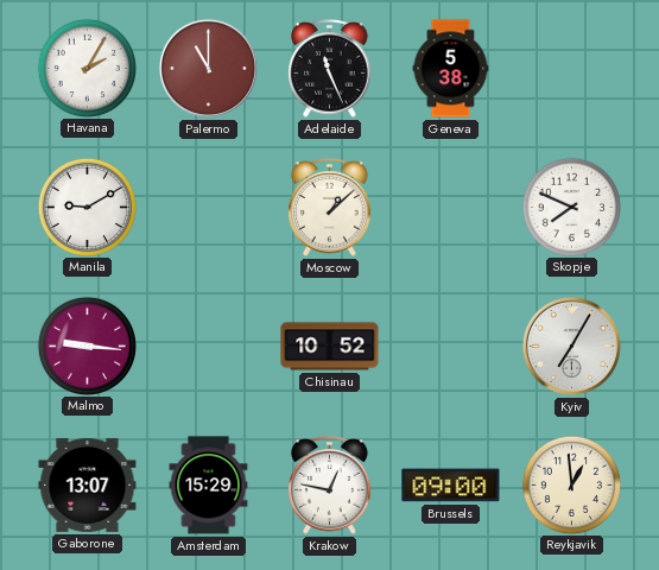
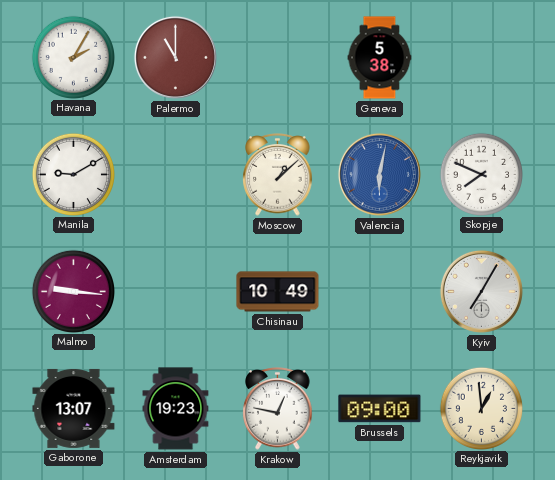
Adelaide: 11:26 -> none
Valencia: none -> 6:02
Chisinau: 10:52 -> 10:49
Amsterdam: 15:29 -> 19:23
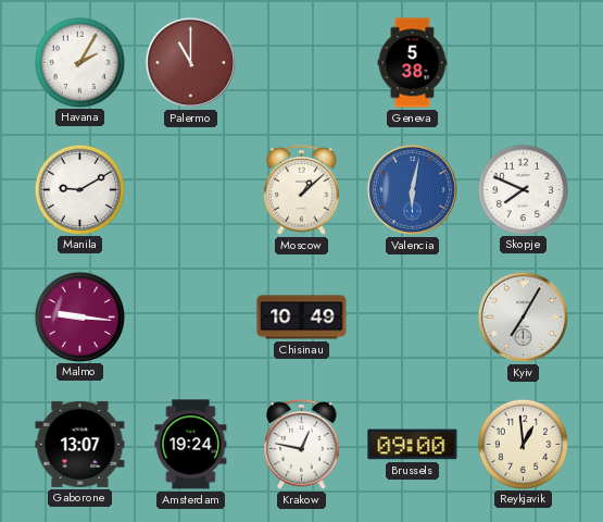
Amsterdam: 19:23 -> 19:24
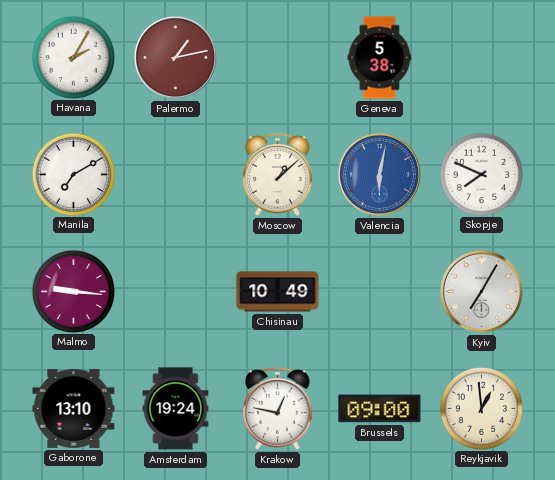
Palermo: 11:00 -> 1:13
Manila: 9:10 -> 7:10
Gaborone: 13:07 -> 13:10
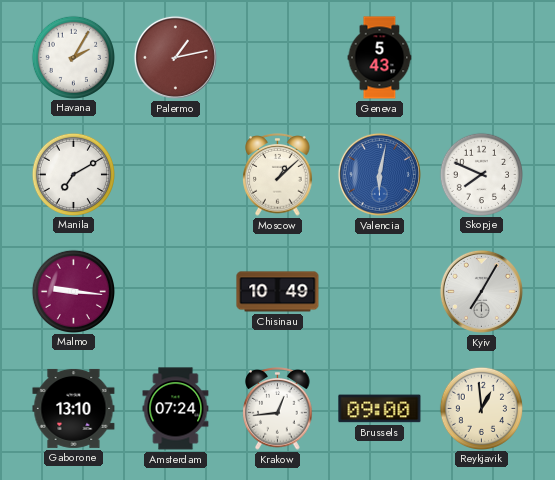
Geneva: 5:38 -> 5:43
Amsterdam: 19:24 -> 07:24
Krakow: 12:47 -> 12:44
